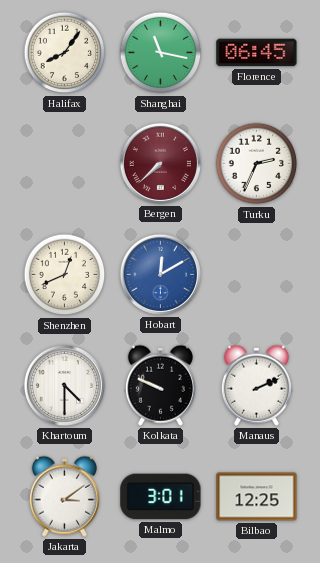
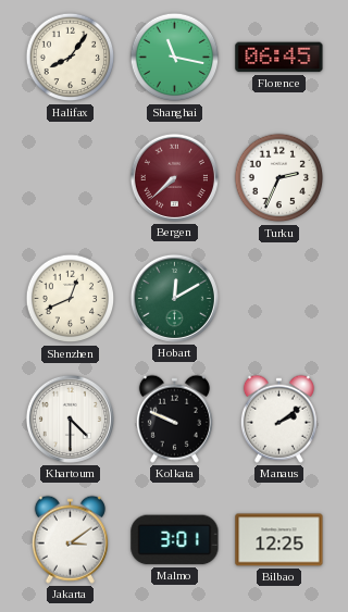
Hobart dial: blue -> green
Manaus: 2:11 -> 2:09
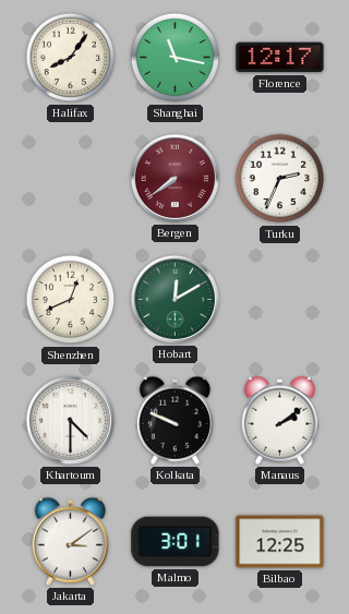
Florence: 06:45 -> 12:17
Bergen: 7:38 -> 7:39
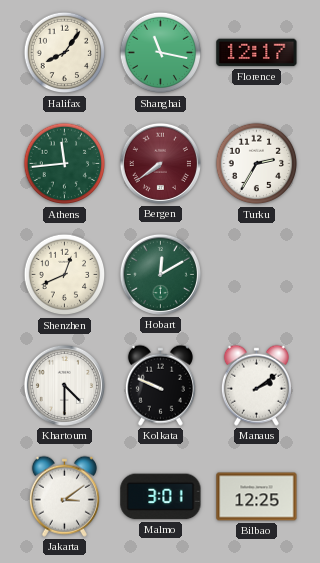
Athens: none -> 11:44
Turku: 2:34 -> 2:35
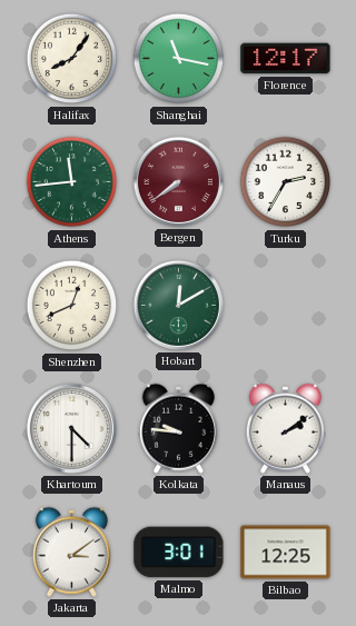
Kolkata: 9:49 -> 9:46
